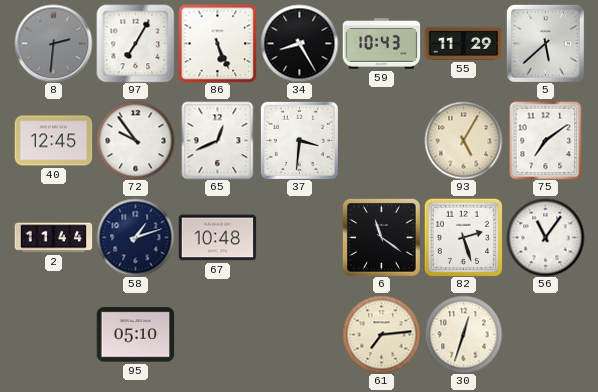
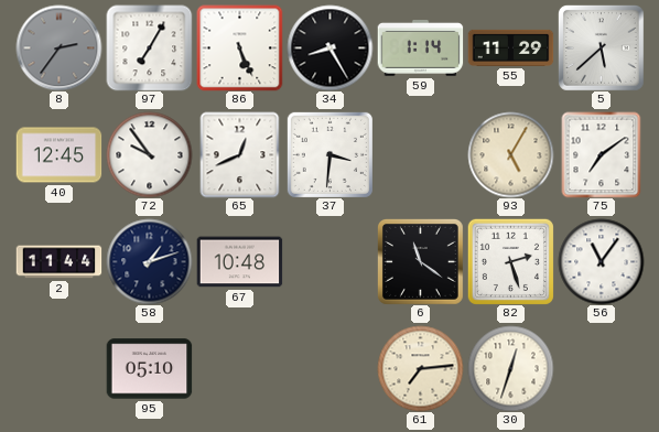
8: 2:31 -> 2:36
59: 10:43 -> 1:14
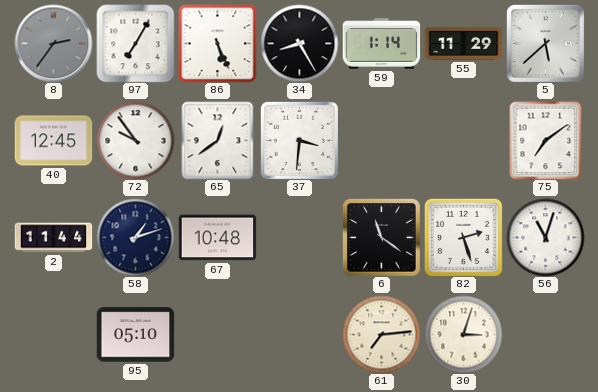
65: 12:41 -> 12:39
93: 5:05 -> none
56: 11:06 -> 11:03
30: 12:33 -> 3:03
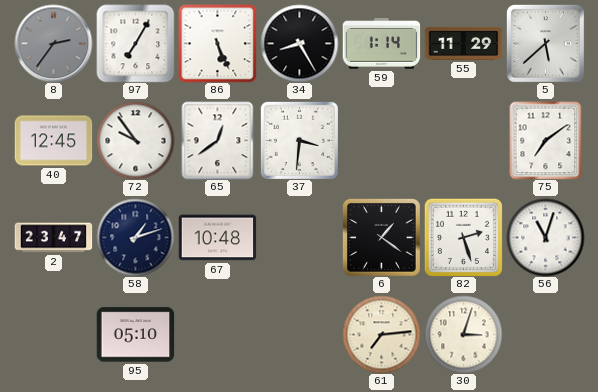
2: 11:44 -> 23:47
6: 11:21 -> 1:21
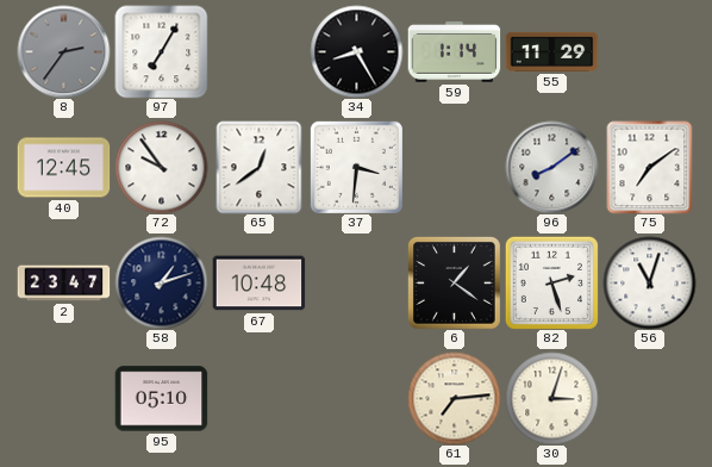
86: 5:26 -> none
5: 5:38 -> none
96: none -> 8:09
